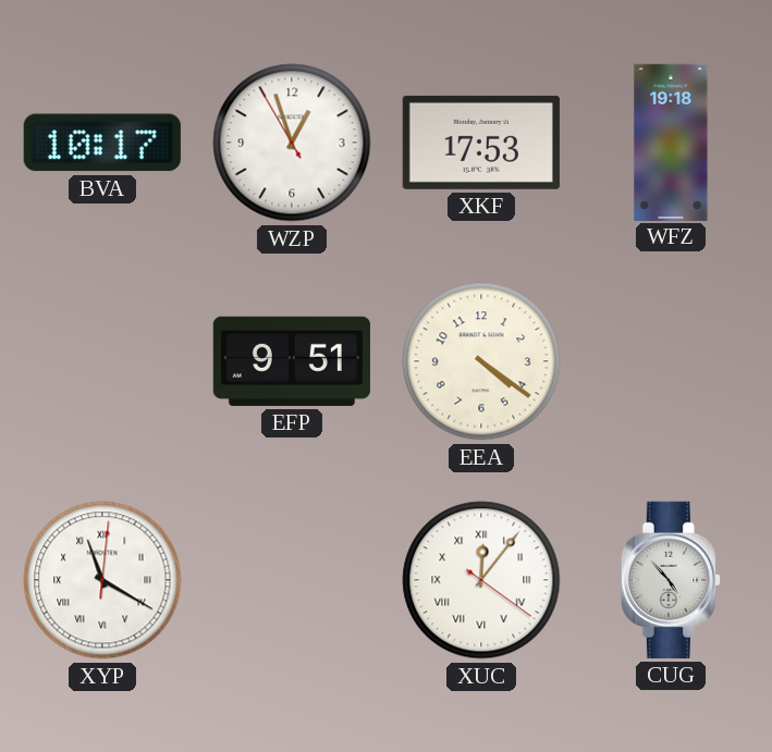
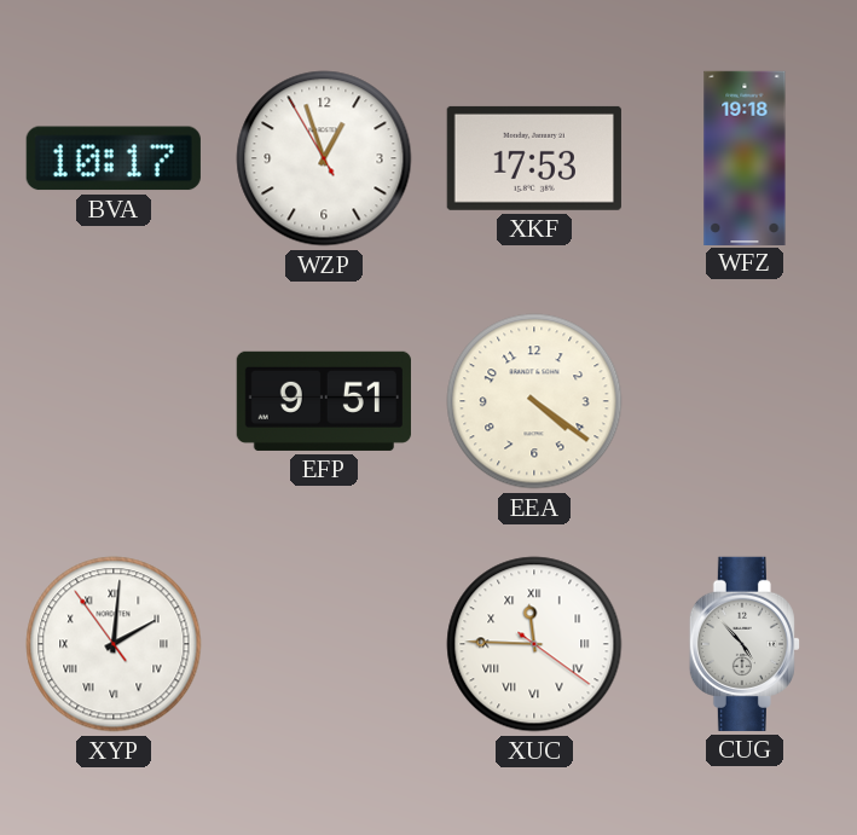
XYP: 11:20 -> 2:00
XUC: 12:06 -> 11:45
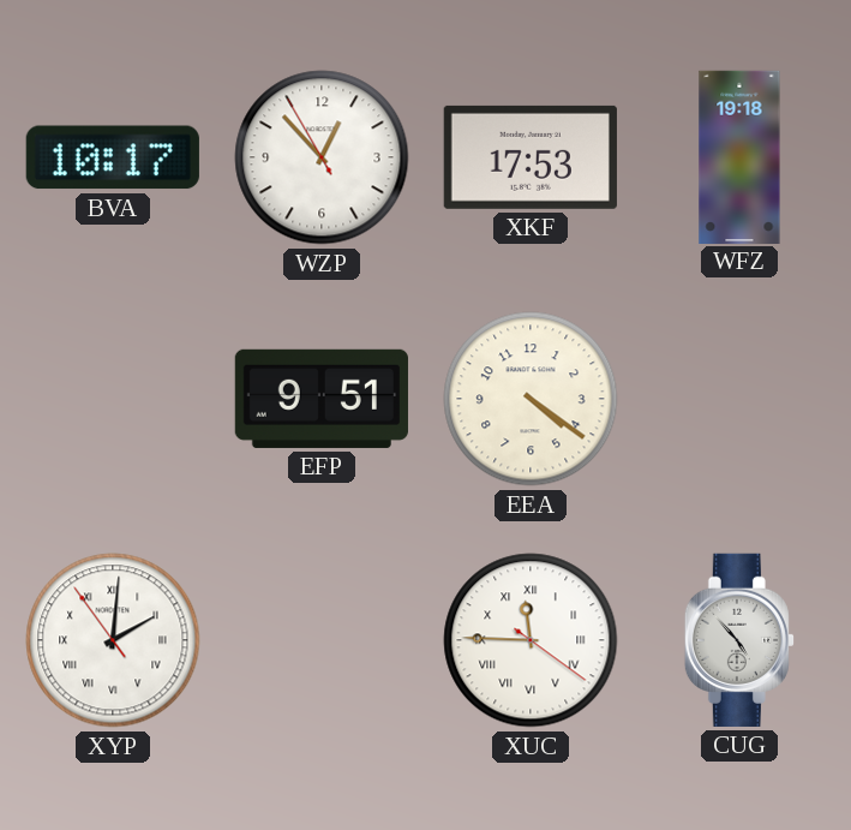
WZP: 12:56 -> 12:52
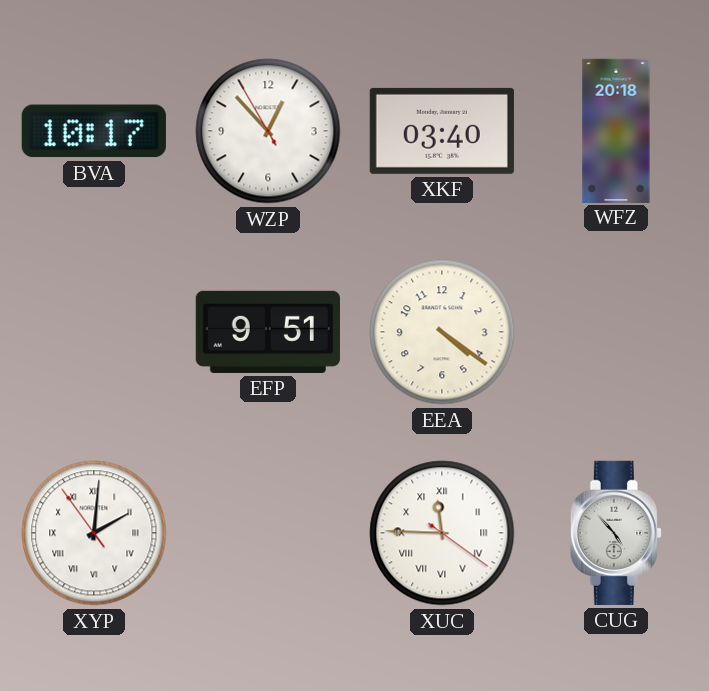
XKF: 17:53 -> 03:40
WFZ: 19:18 -> 20:18
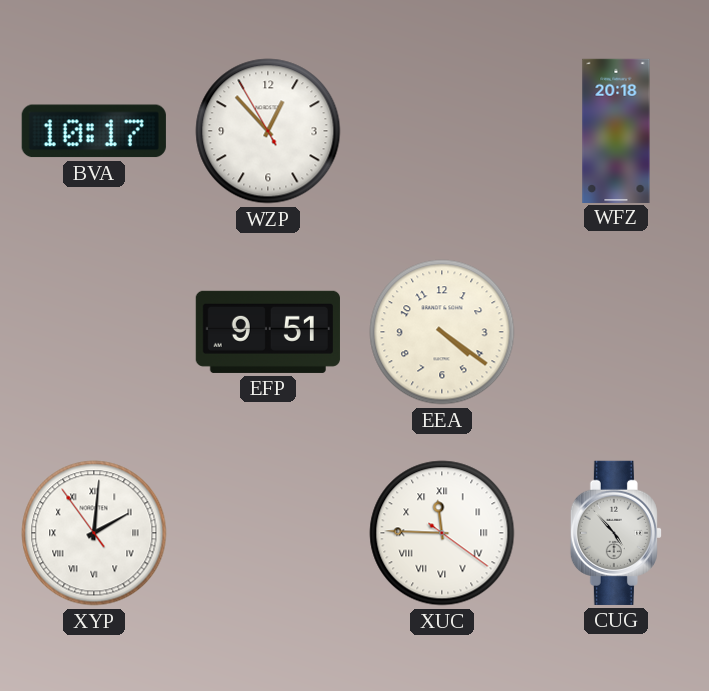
XKF: 03:40 -> none
